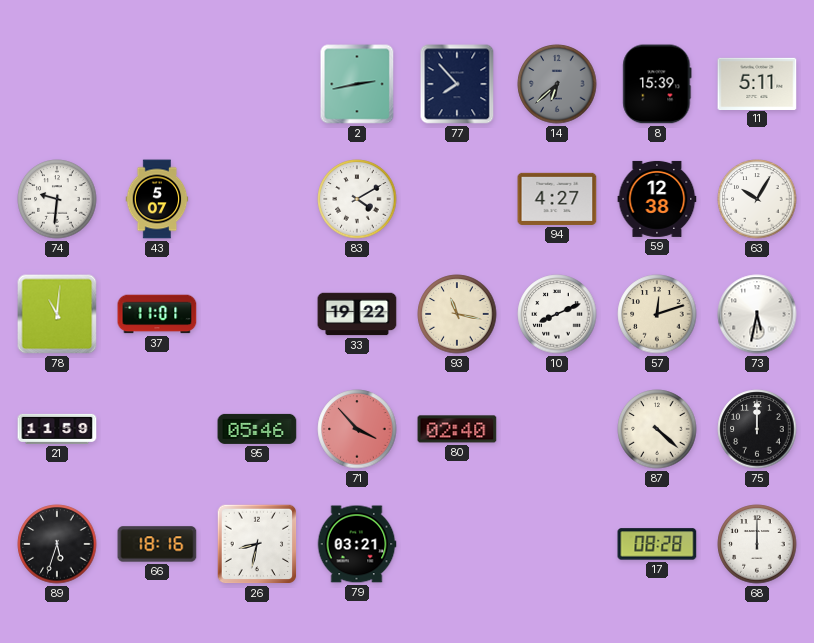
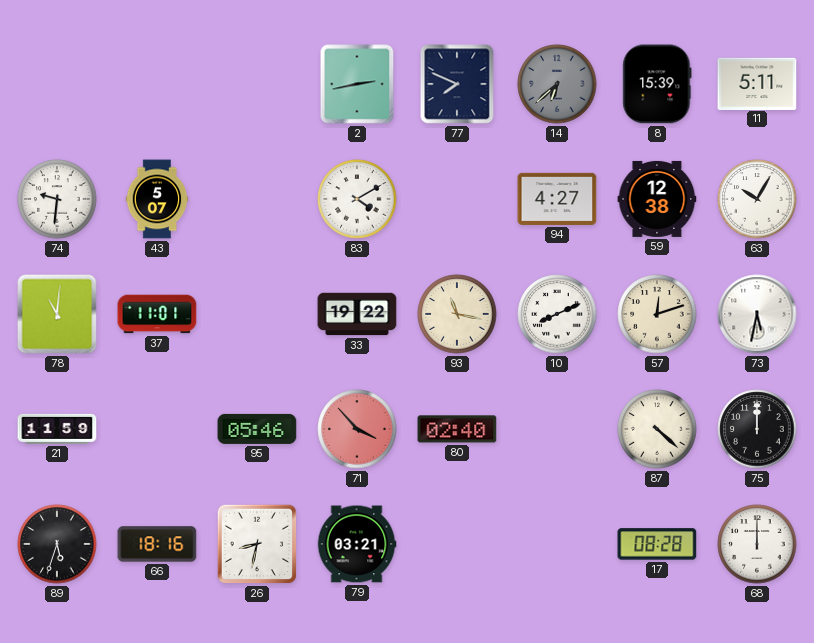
77: 7:53 -> 7:49
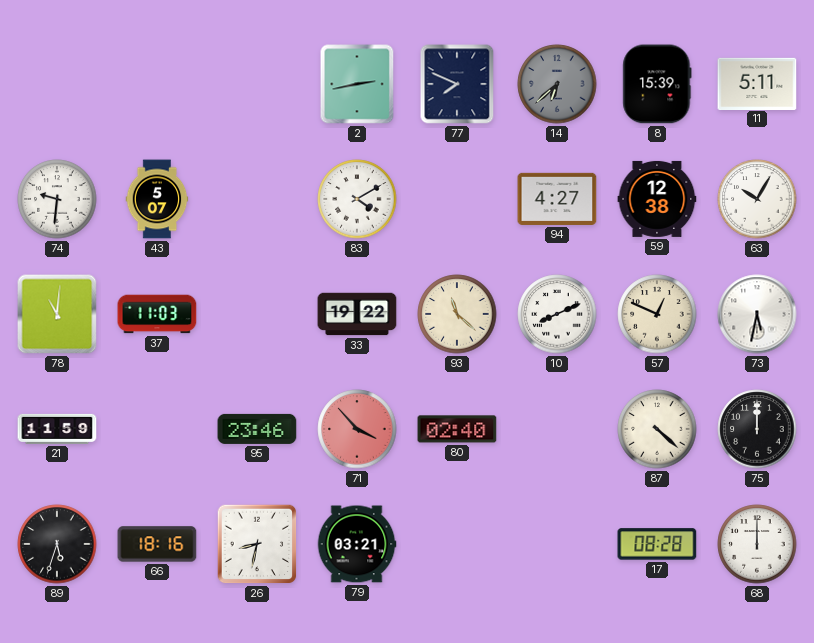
37: 11:01 -> 11:03
93: 11:17 -> 11:22
57: 12:12 -> 12:49
95: 05:46 -> 23:46
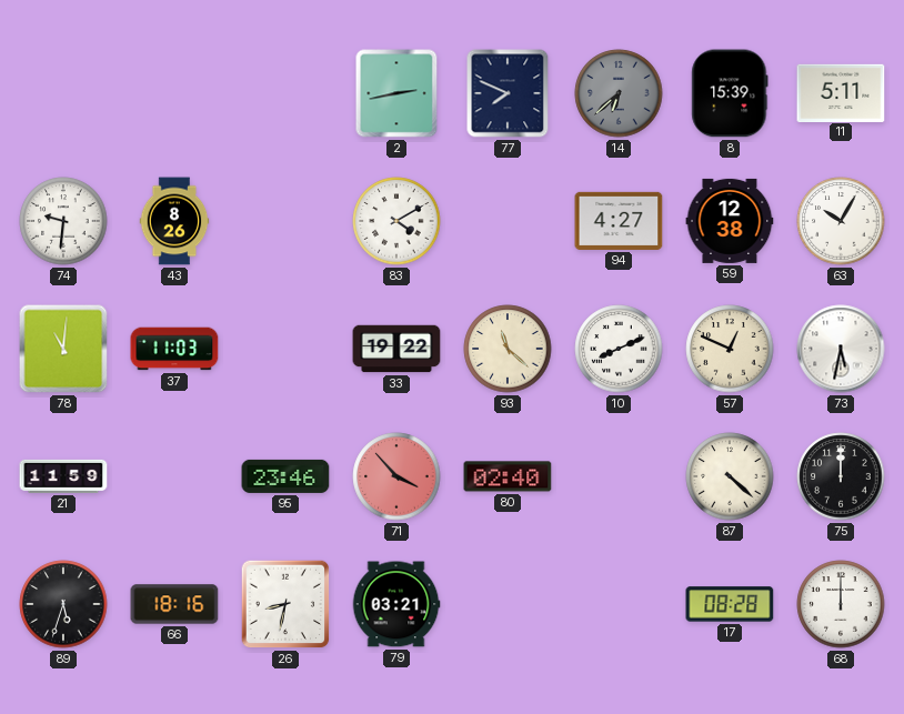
43: 5:07 -> 8:26
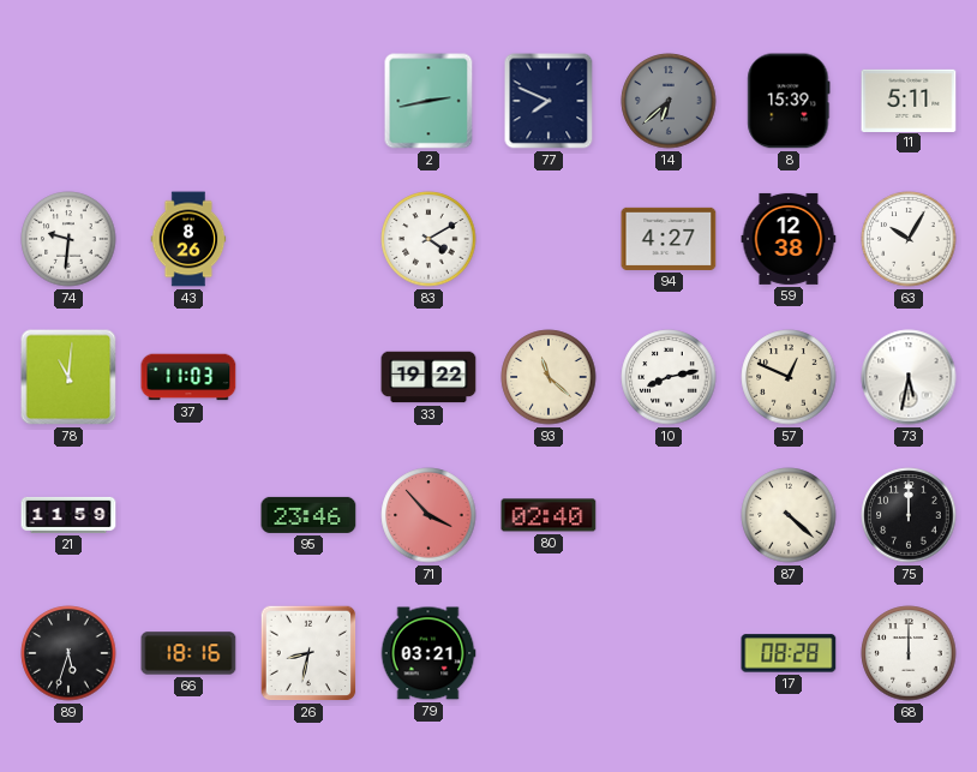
10: 8:11 -> 8:13
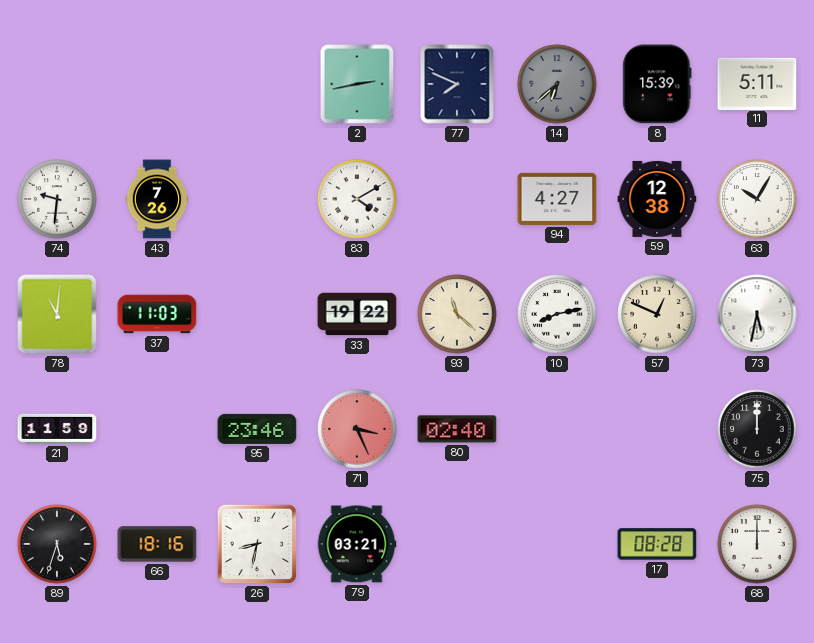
43: 8:26 -> 7:26
71: 3:53 -> 3:26
87: 4:22 -> none
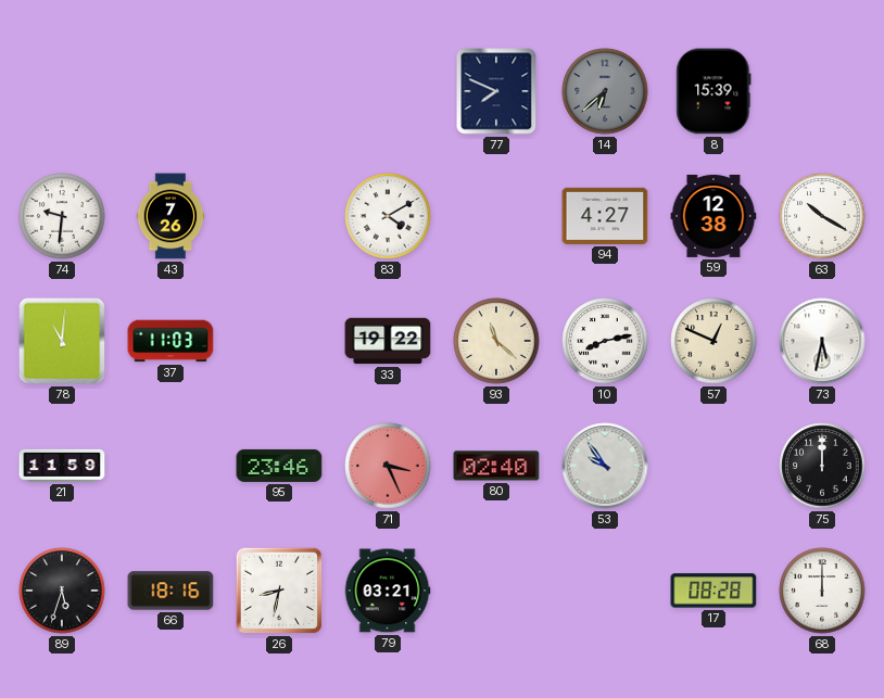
2: 2:43 -> none
11: 5:11 -> none
63: 10:05 -> 10:20
53: none -> 9:54
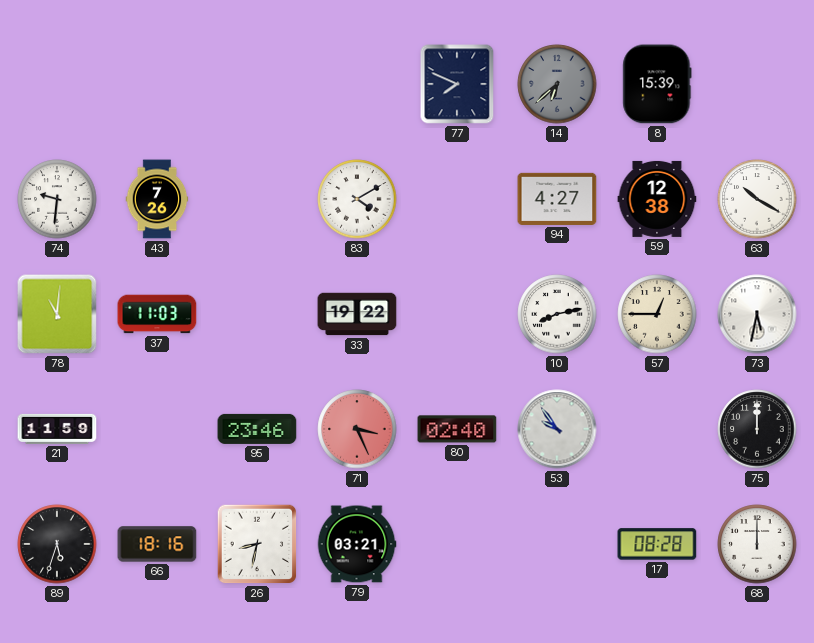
93: 11:22 -> none
57: 12:49 -> 12:45
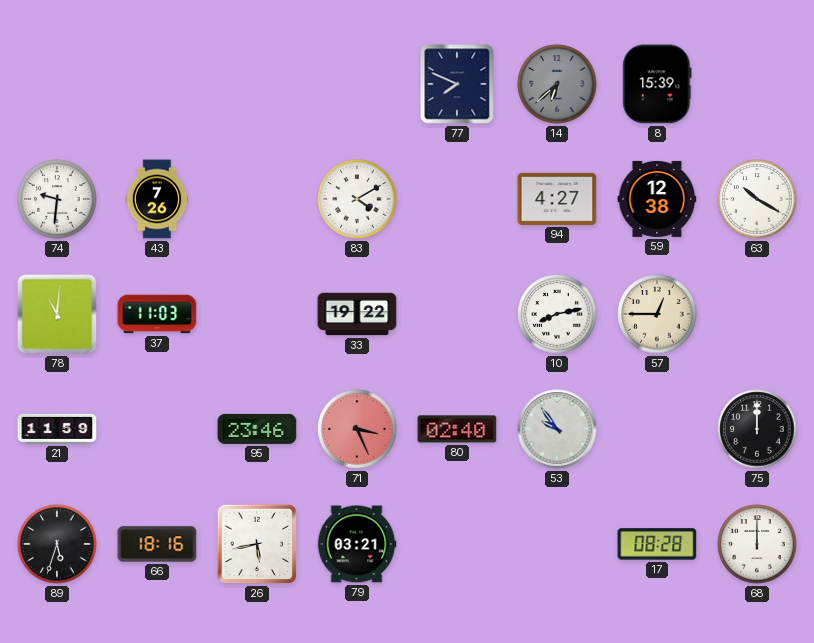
73: 5:32 -> none
26: 8:32 -> 5:43
